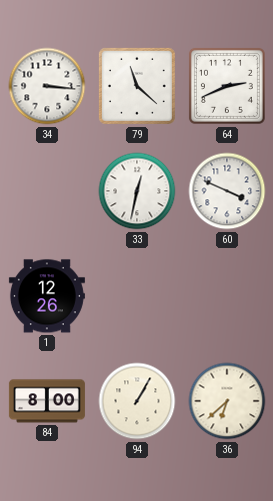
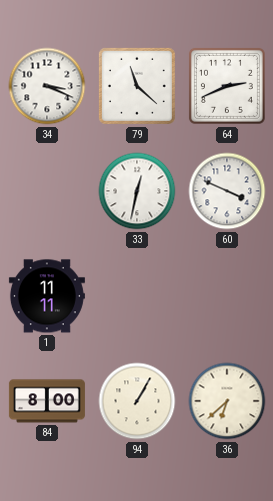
34: 3:16 -> 3:19
1: 12:26 -> 11:11
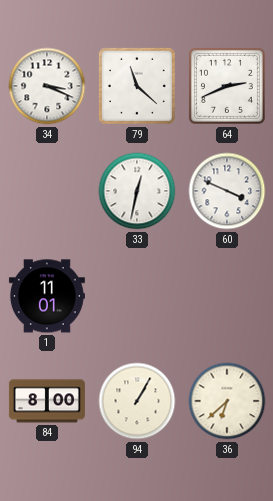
1: 11:11 -> 11:01
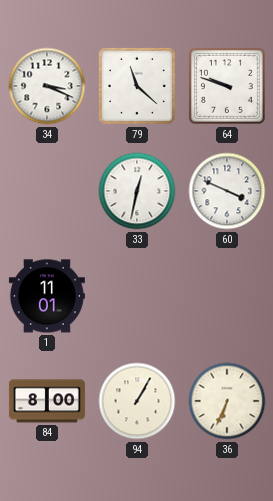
64: 2:41 -> 9:48
36: 6:38 -> 6:34
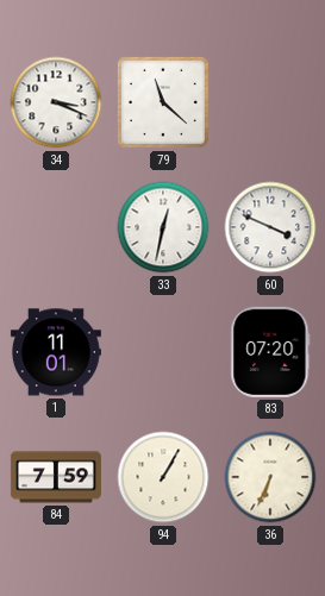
64: 9:48 -> none
83: none -> 07:20
84: 8:00 -> 7:59
